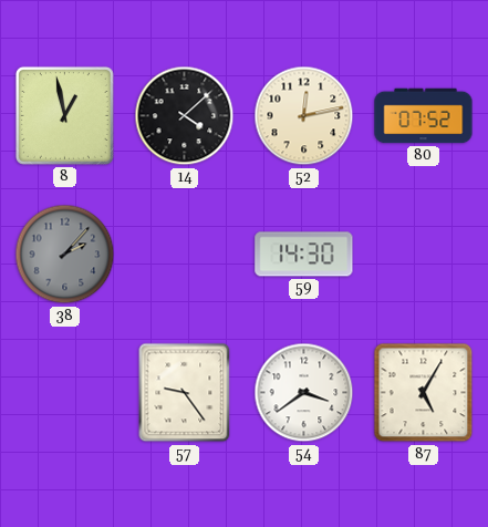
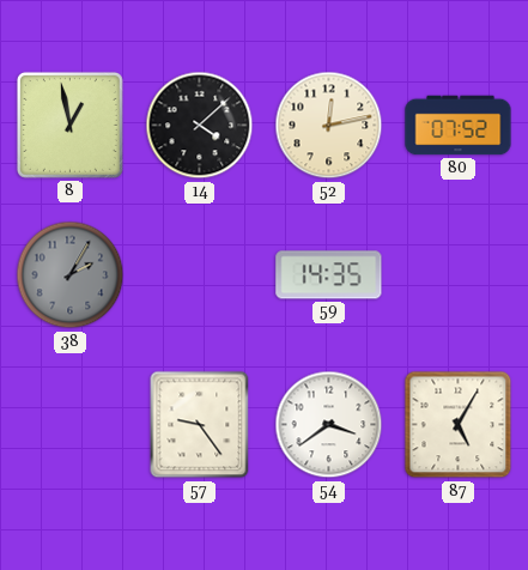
38: 2:07 -> 2:05
59: 14:30 -> 14:35
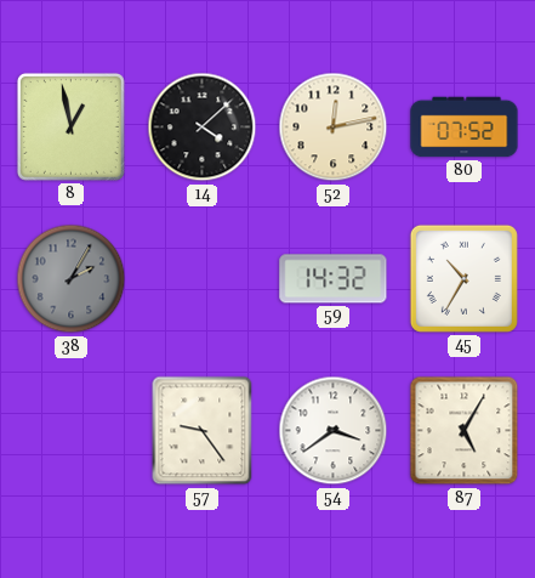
59: 14:35 -> 14:32
45: none -> 10:35
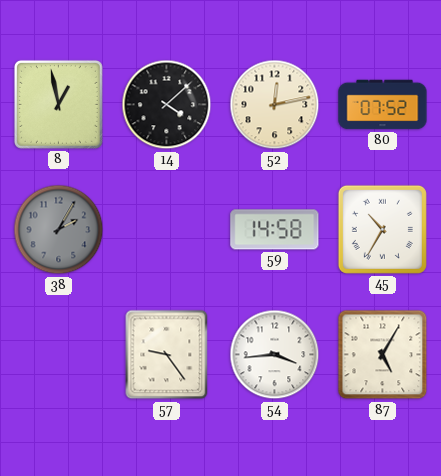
59: 14:32 -> 14:58
54: 3:39 -> 3:44
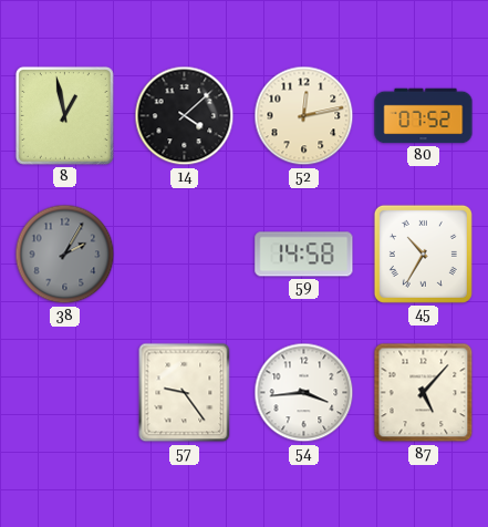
87: 5:05 -> 5:07
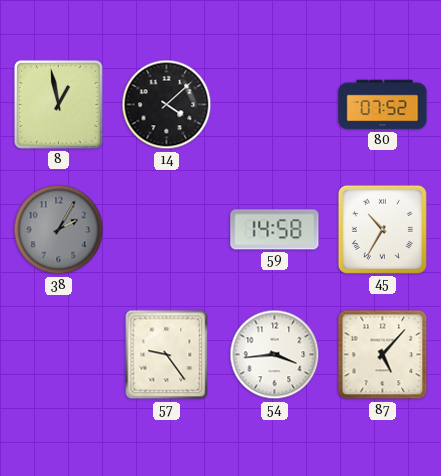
52: 12:13 -> none
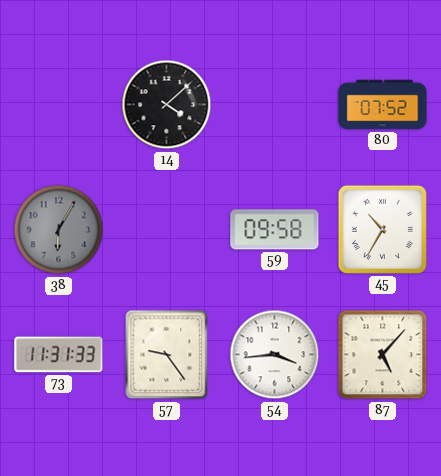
8: 12:58 -> none
38: 2:05 -> 6:05
59: 14:58 -> 09:58
73: none -> 11:31
